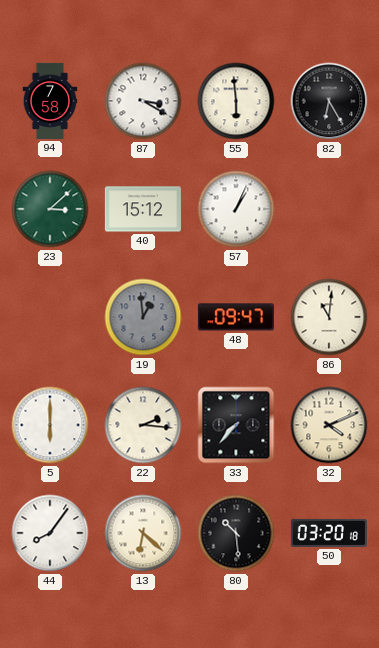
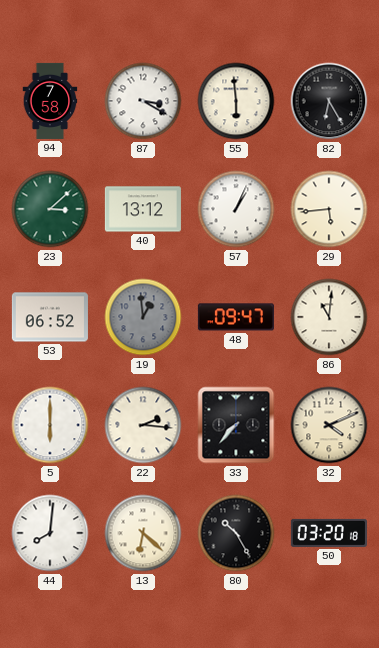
40: 15:12 -> 13:12
29: none -> 5:44
53: none -> 06:52
44: 8:06 -> 8:01
80: 10:29 -> 10:25
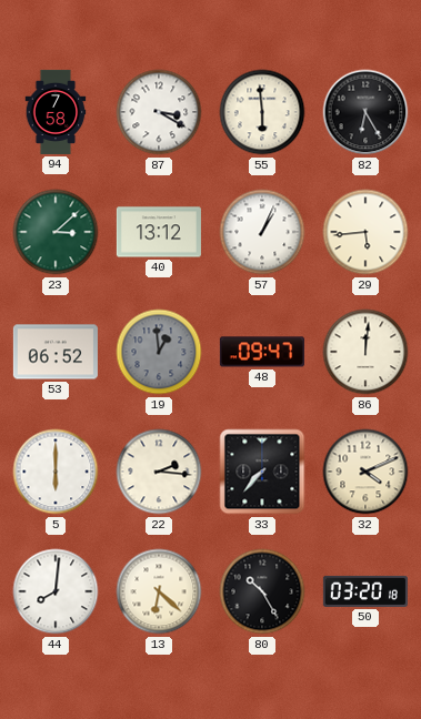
86: 11:01 -> 12:01
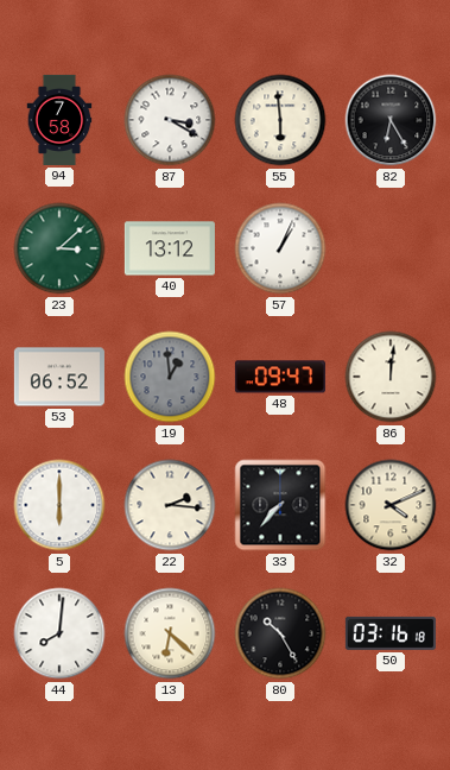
29: 5:44 -> none
50: 03:20 -> 03:16
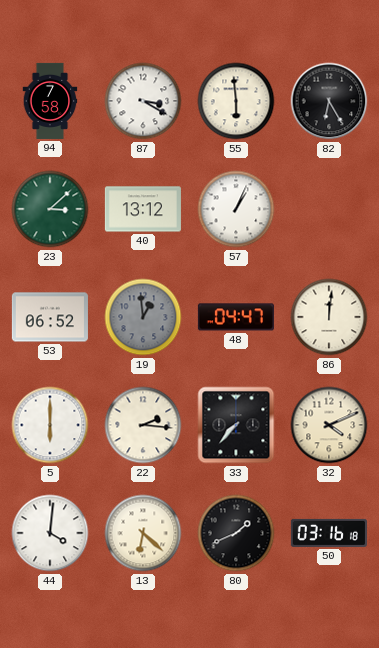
48: 09:47 -> 04:47
44: 8:01 -> 4:01
80: 10:25 -> 1:41
